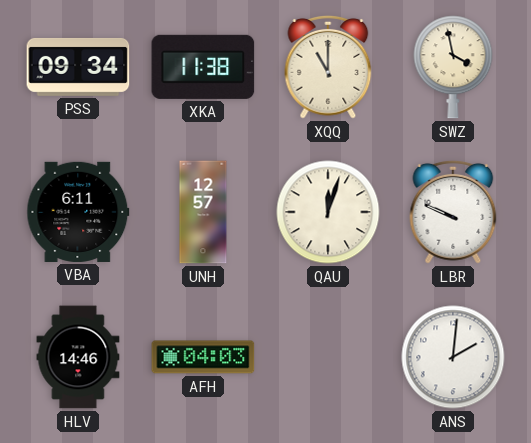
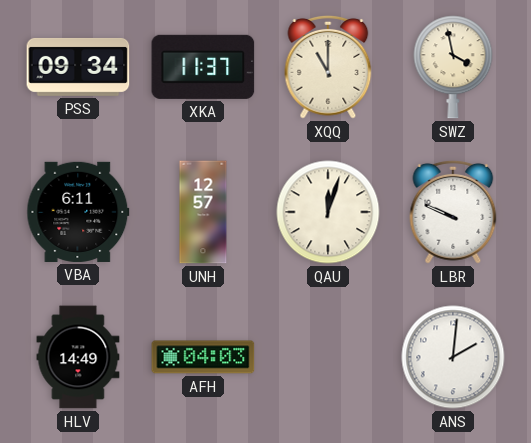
XKA: 11:38 -> 11:37
HLV: 14:46 -> 14:49
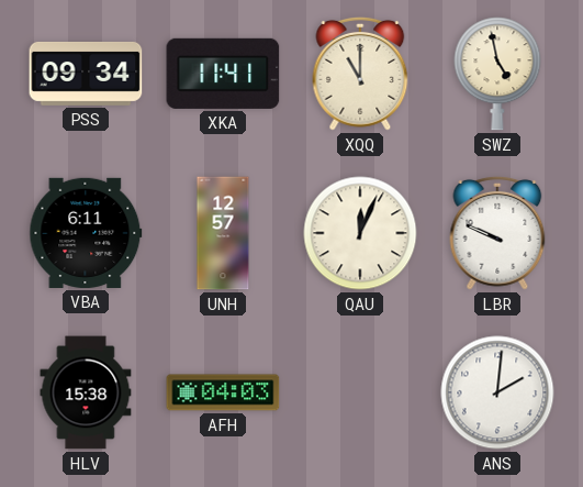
XKA: 11:37 -> 11:41
SWZ: 3:58 -> 4:58
QAU: 12:03 -> 12:04
HLV: 14:49 -> 15:38
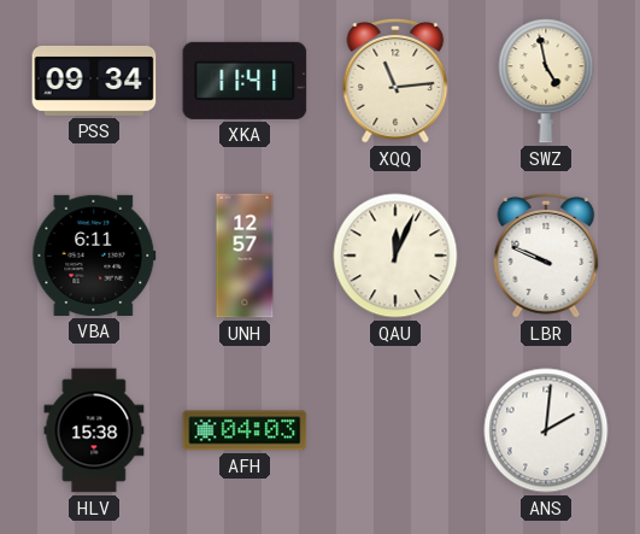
XQQ: 11:00 -> 11:14
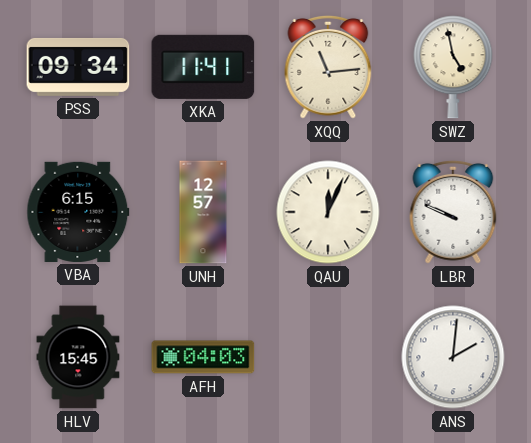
VBA: 6:11 -> 6:15
HLV: 15:38 -> 15:45
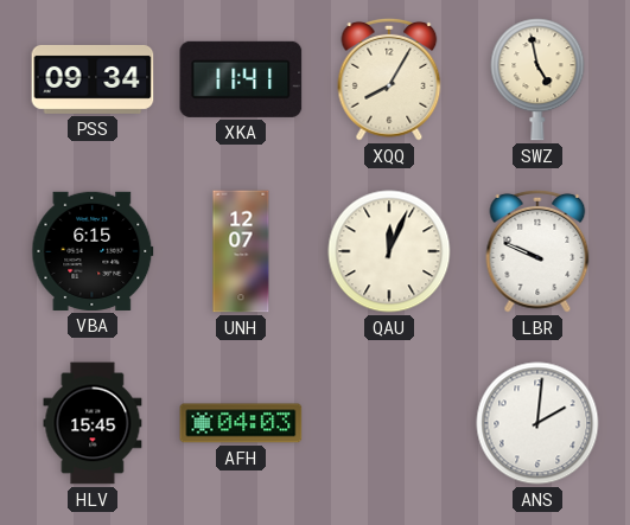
XQQ: 11:14 -> 8:05
UNH: 12:57 -> 12:07
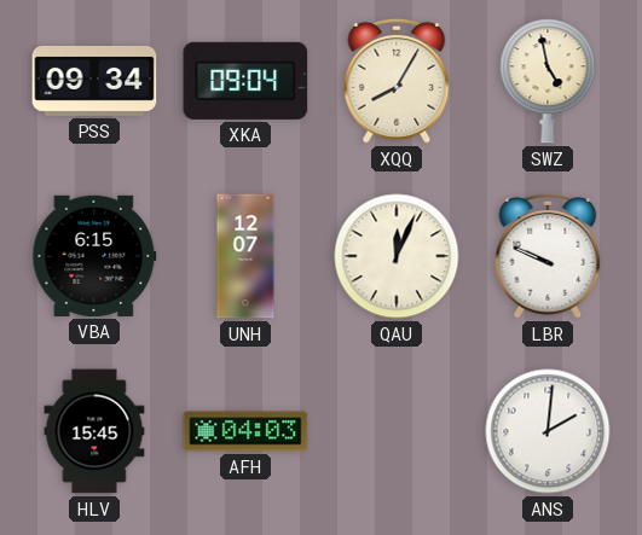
XKA: 11:41 -> 09:04
